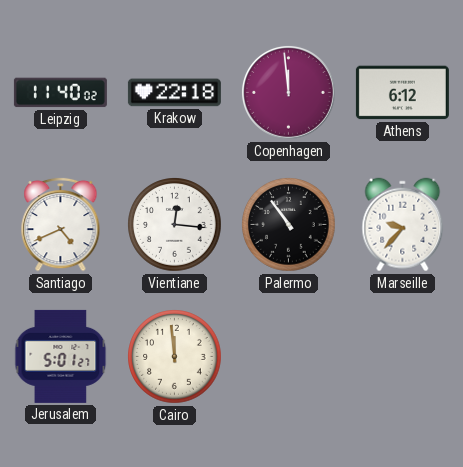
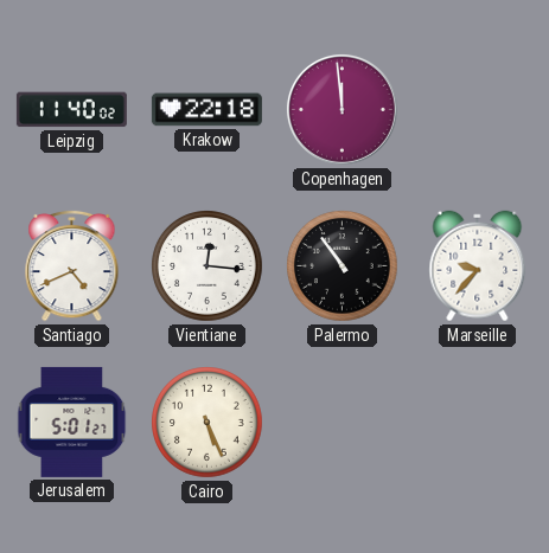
Athens: 6:12 -> none
Cairo: 11:59 -> 5:26
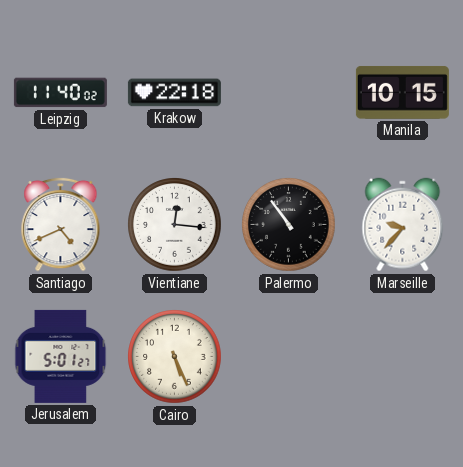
Copenhagen: 11:59 -> none
Manila: none -> 10:15
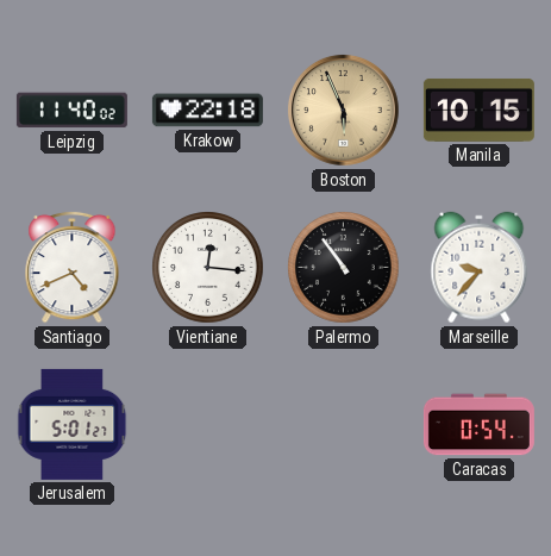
Boston: none -> 5:56
Cairo: 5:26 -> none
Caracas: none -> 0:54
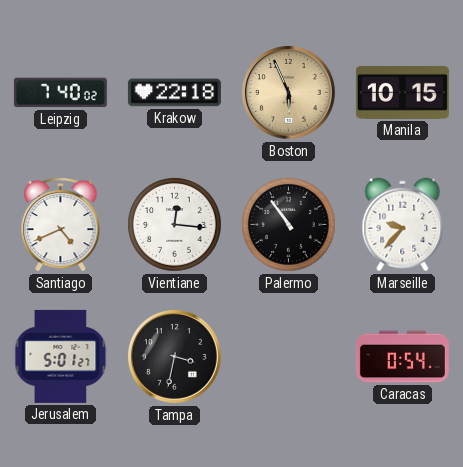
Leipzig: 11:40 -> 7:40
Tampa: none -> 3:32
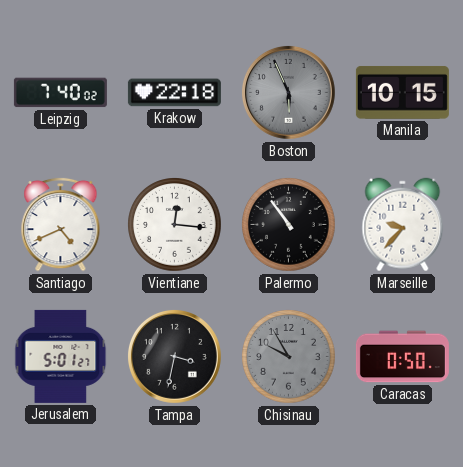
Boston dial: champagne -> grey
Chisinau: none -> 9:55
Caracas: 0:54 -> 0:50
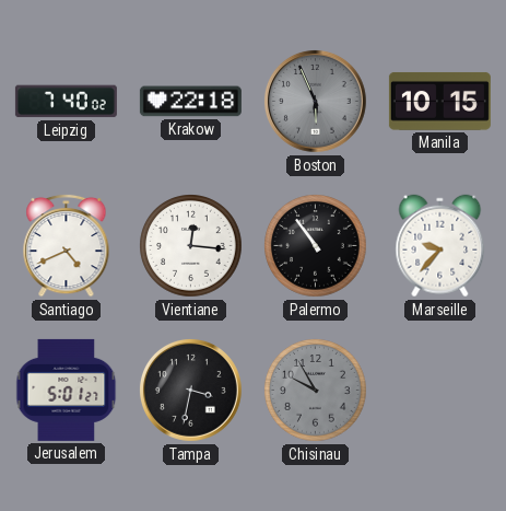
Caracas: 0:50 -> none
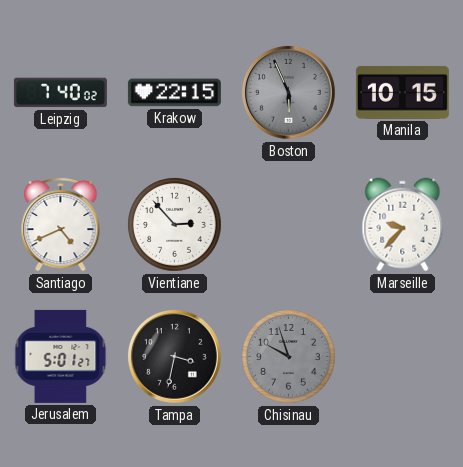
Krakow: 22:18 -> 22:15
Vientiane: 12:16 -> 2:53
Palermo: 10:54 -> none
Chisinau: 9:55 -> 9:57
